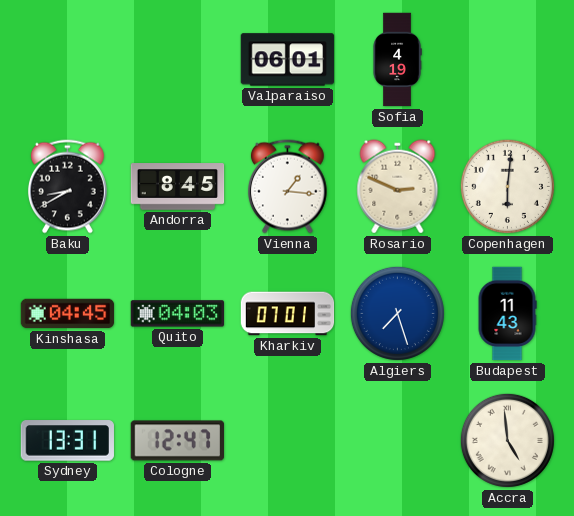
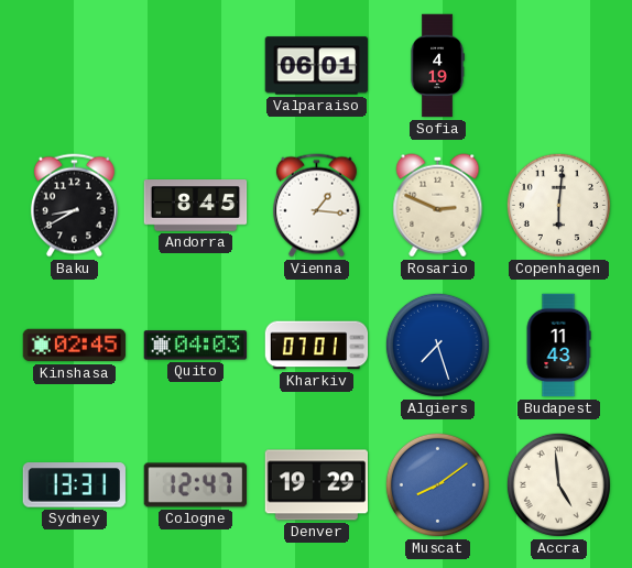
Kinshasa: 04:45 -> 02:45
Denver: none -> 19:29
Muscat: none -> 8:09
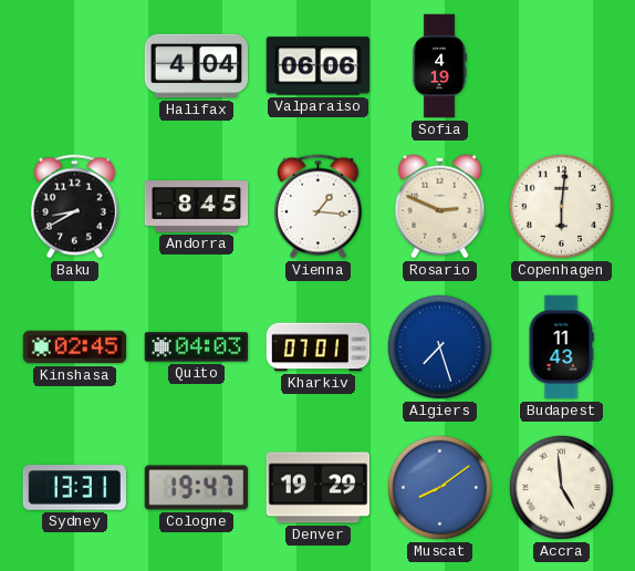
Halifax: none -> 4:04
Valparaiso: 06:01 -> 06:06
Cologne: 12:47 -> 19:47
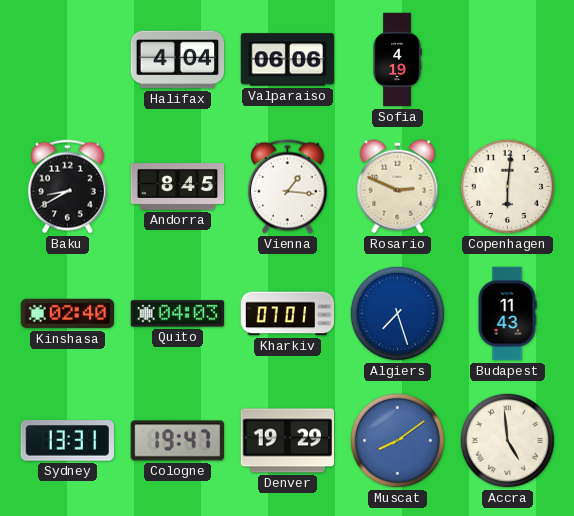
Kinshasa: 02:45 -> 02:40
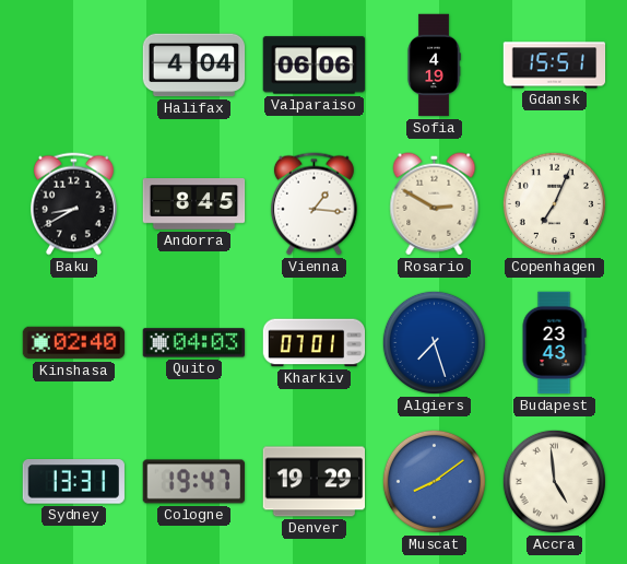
Gdansk: none -> 15:51
Rosario: 2:49 -> 2:50
Copenhagen: 6:01 -> 7:04
Budapest: 11:43 -> 23:43
